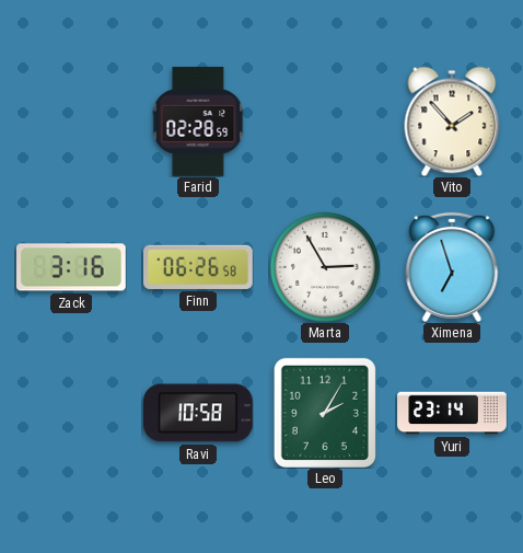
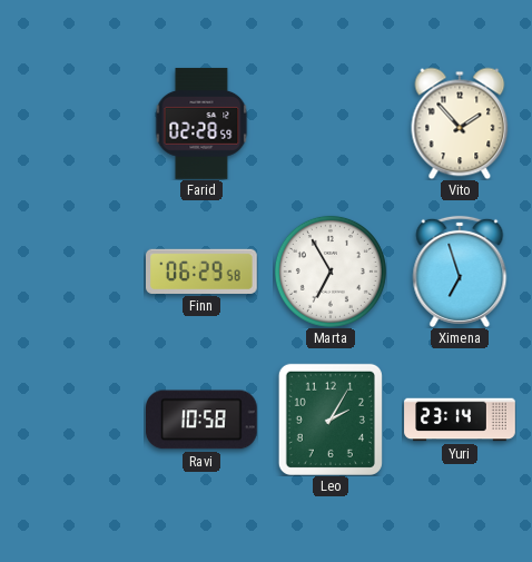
Zack: 3:16 -> none
Finn: 06:26 -> 06:29
Marta: 2:55 -> 6:55
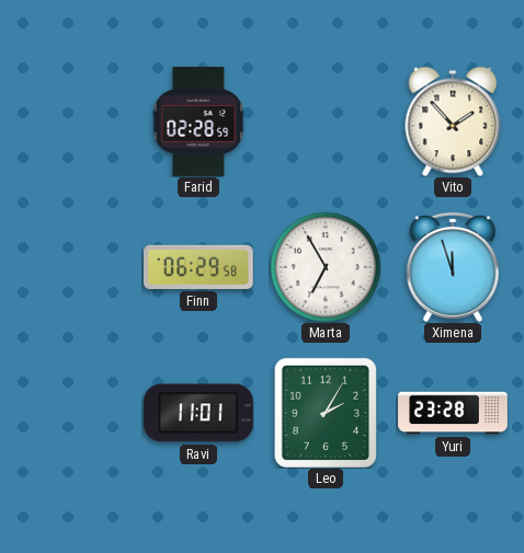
Ximena: 6:57 -> 11:57
Ravi: 10:58 -> 11:01
Yuri: 23:14 -> 23:28
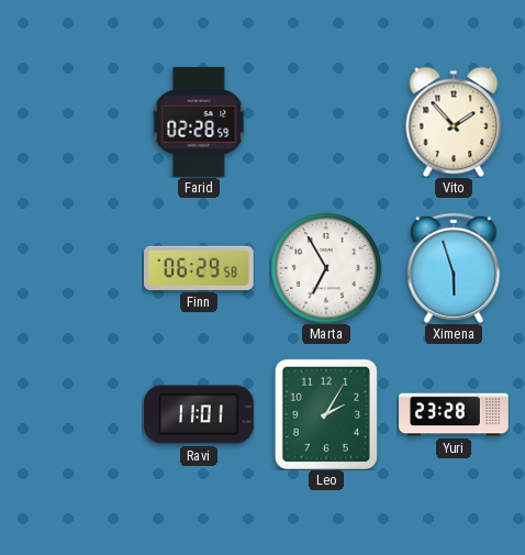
Ximena: 11:57 -> 5:57
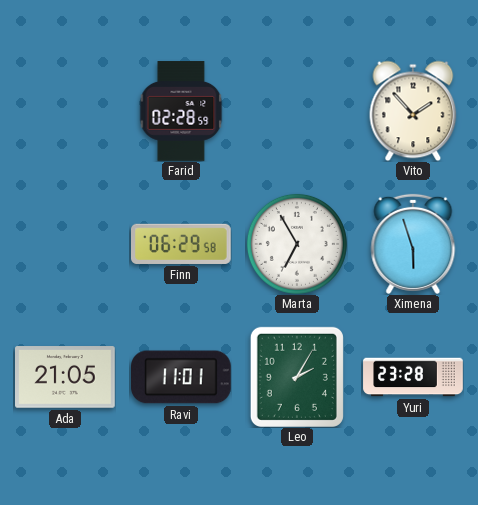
Ada: none -> 21:05
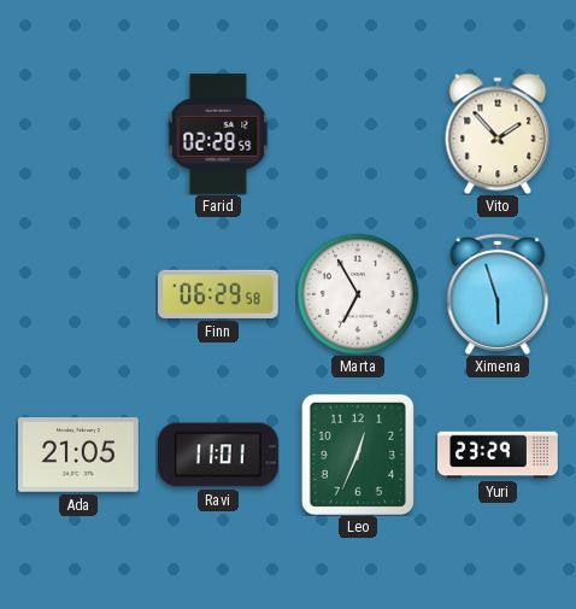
Leo: 2:05 -> 12:34
Yuri: 23:28 -> 23:29
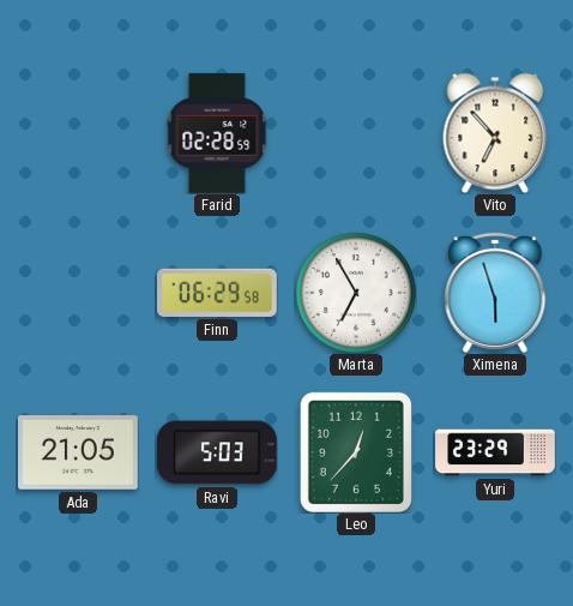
Vito: 1:53 -> 6:53
Ravi: 11:01 -> 5:03
Leo: 12:34 -> 12:37
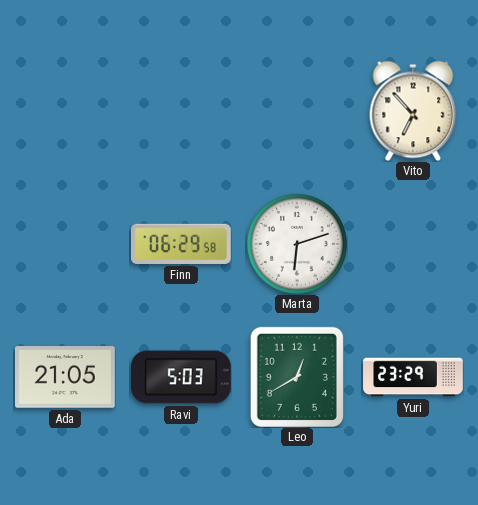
Farid: 02:28 -> none
Marta: 6:55 -> 6:12
Ximena: 5:57 -> none
Leo: 12:37 -> 12:40
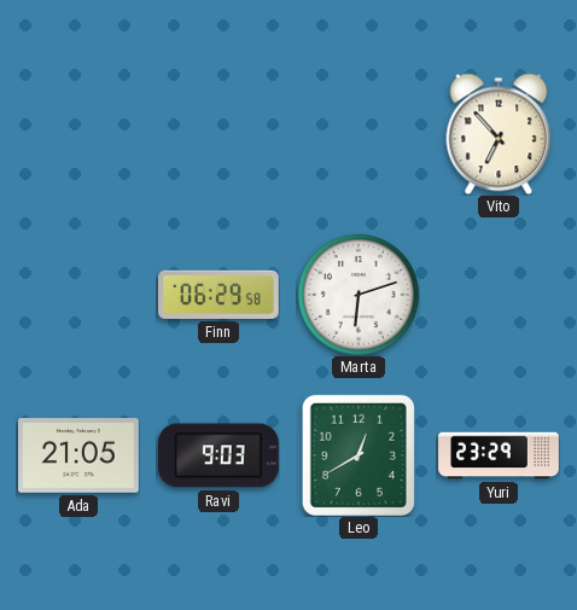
Ravi: 5:03 -> 9:03
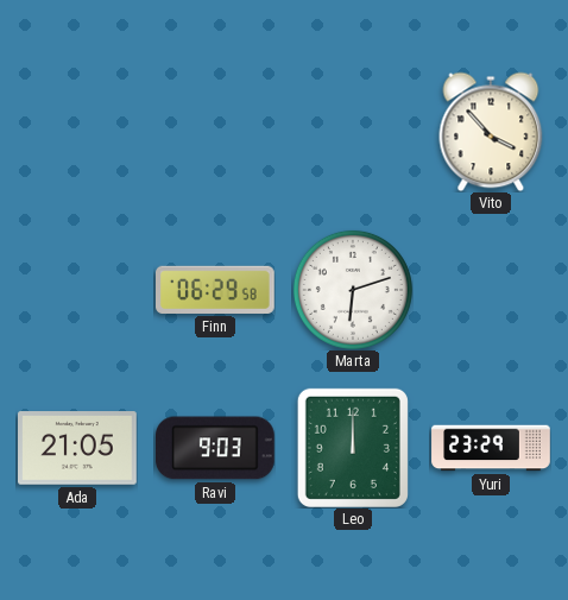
Vito: 6:53 -> 3:53
Leo: 12:40 -> 12:00
